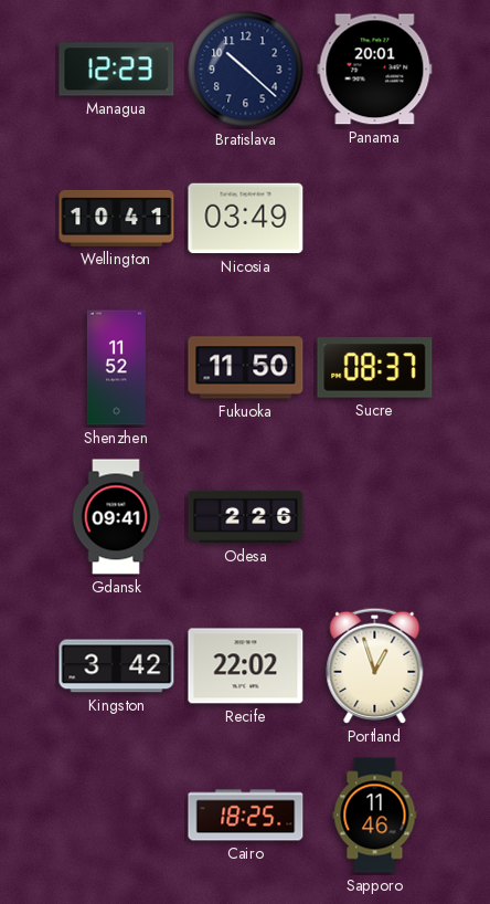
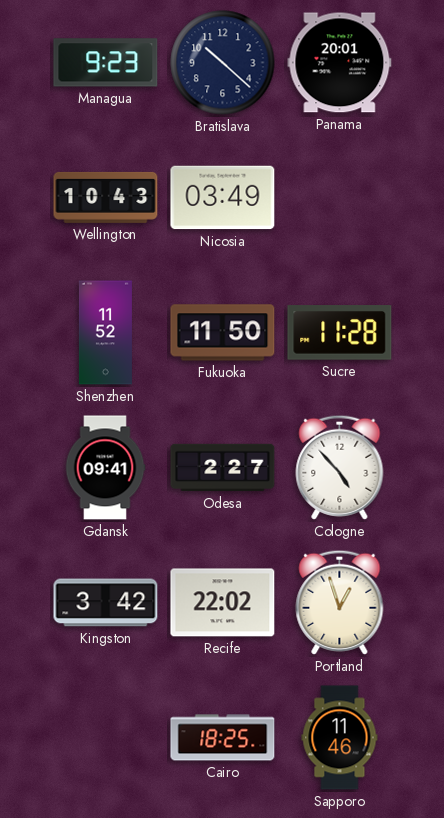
Managua: 12:23 -> 9:23
Wellington: 10:41 -> 10:43
Sucre: 08:37 -> 11:28
Odesa: 2:26 -> 2:27
Cologne: none -> 4:53
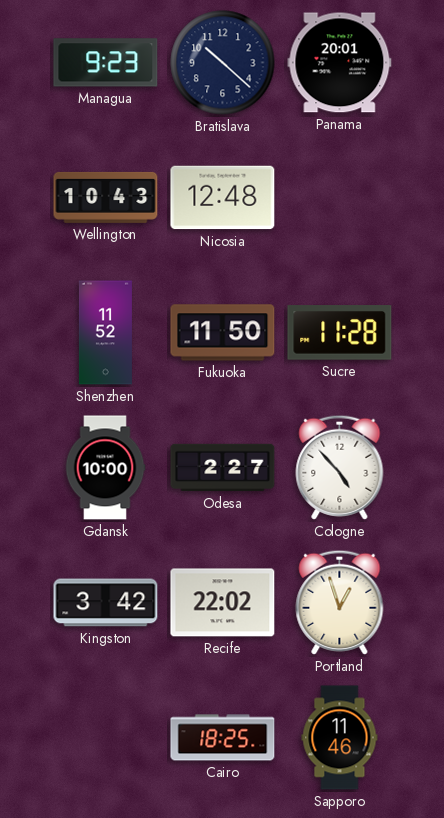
Nicosia: 03:49 -> 12:48
Gdansk: 09:41 -> 10:00
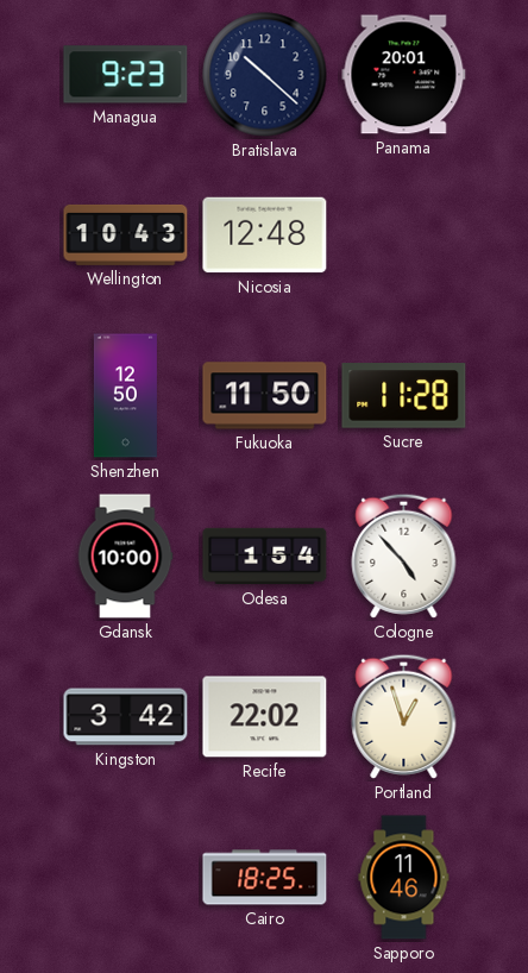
Shenzhen: 11:52 -> 12:50
Odesa: 2:27 -> 1:54
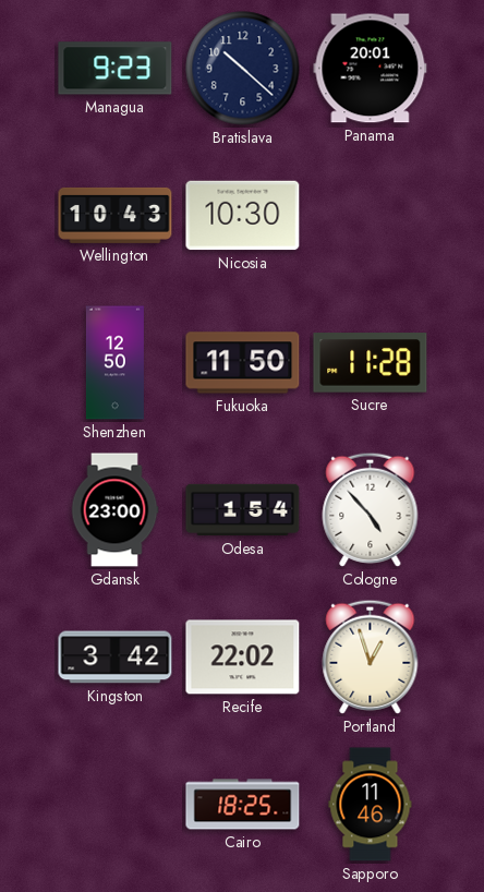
Nicosia: 12:48 -> 10:30
Gdansk: 10:00 -> 23:00
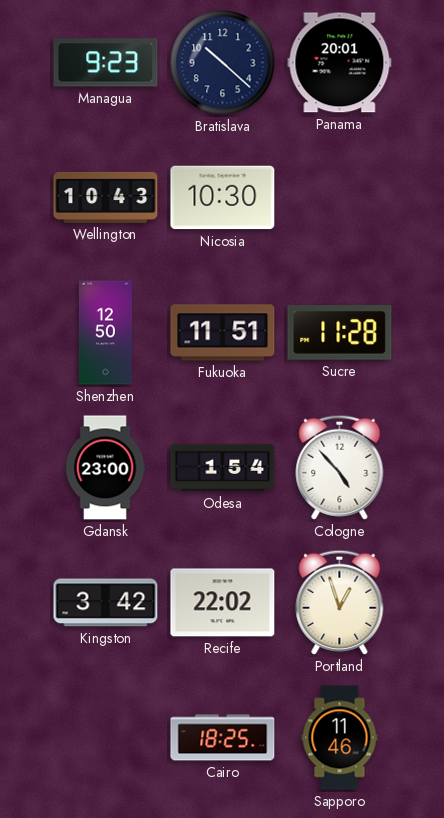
Fukuoka: 11:50 -> 11:51
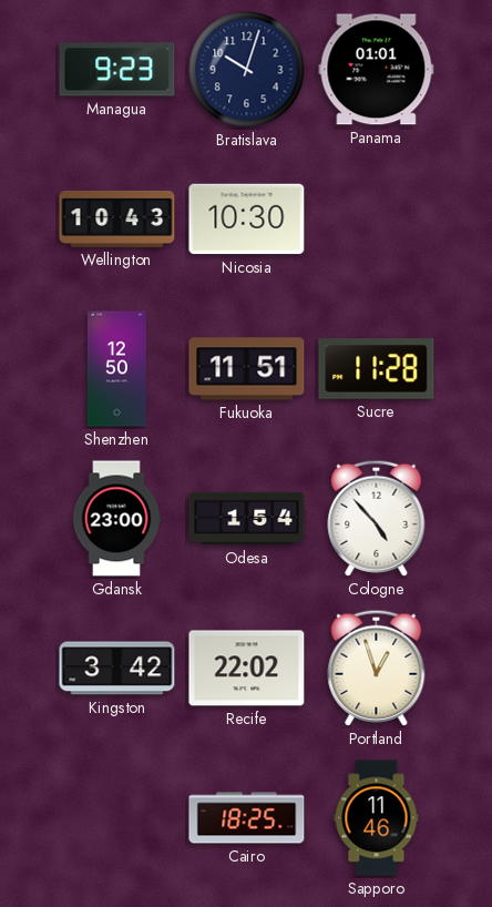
Bratislava: 10:22 -> 10:03
Panama: 20:01 -> 01:01
